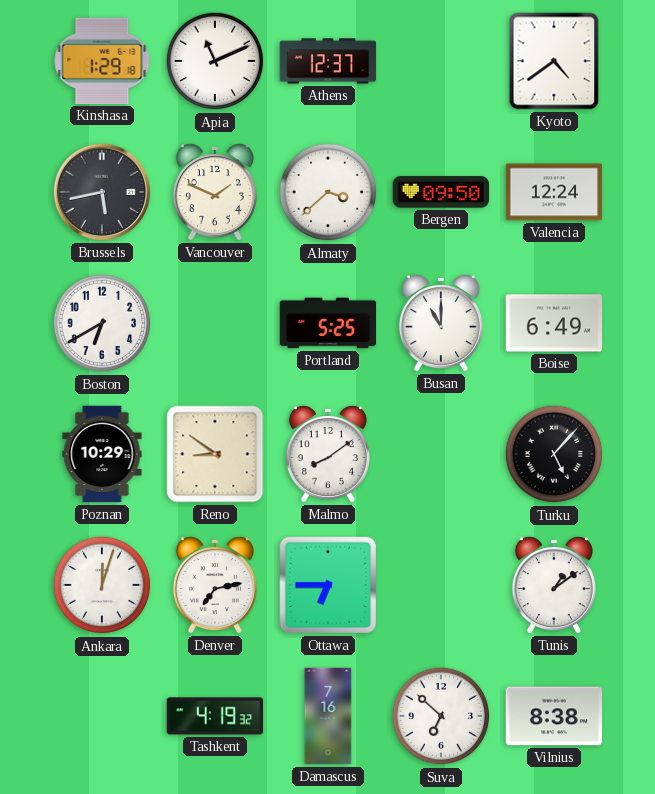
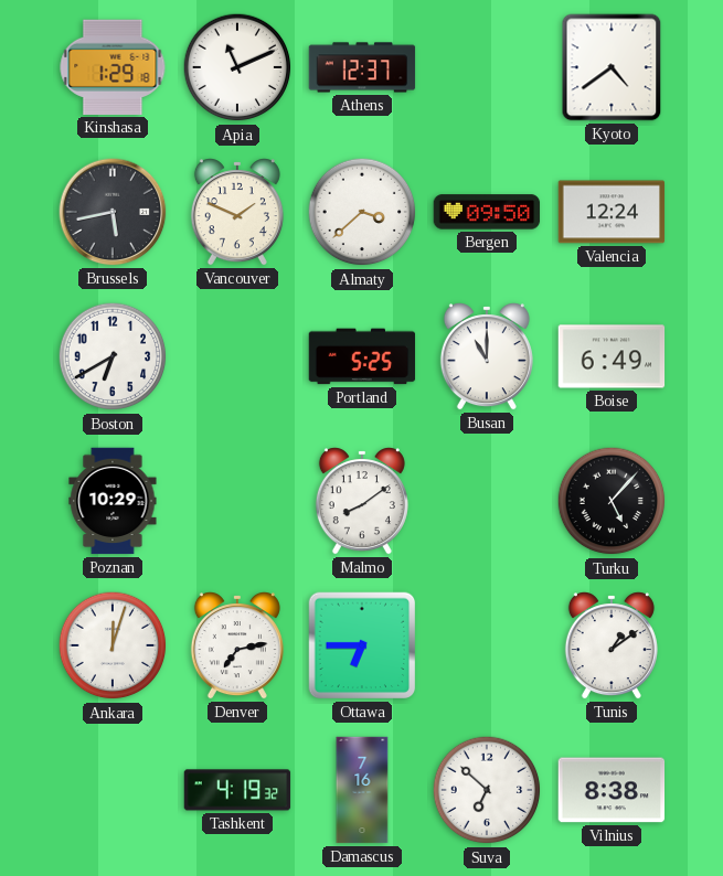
Reno: 8:51 -> none
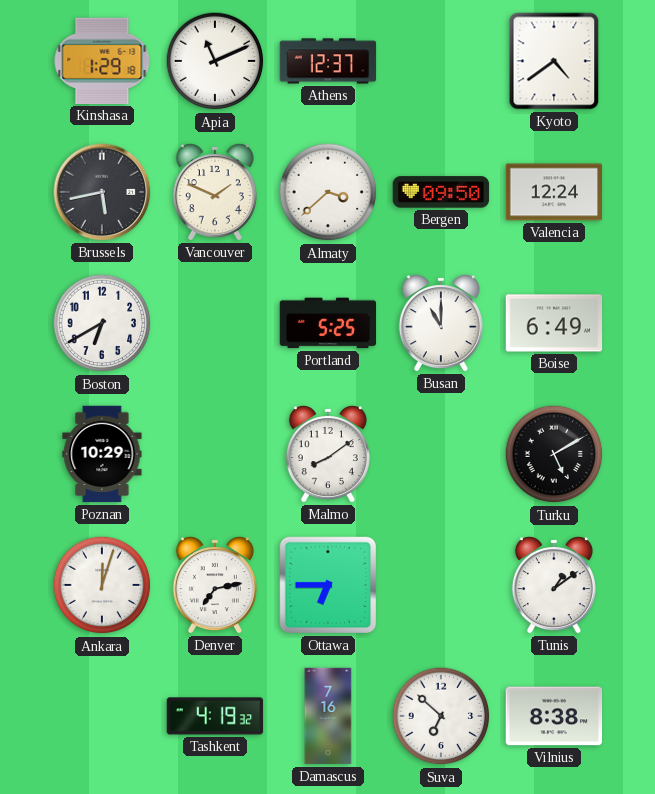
Turku: 5:07 -> 5:10
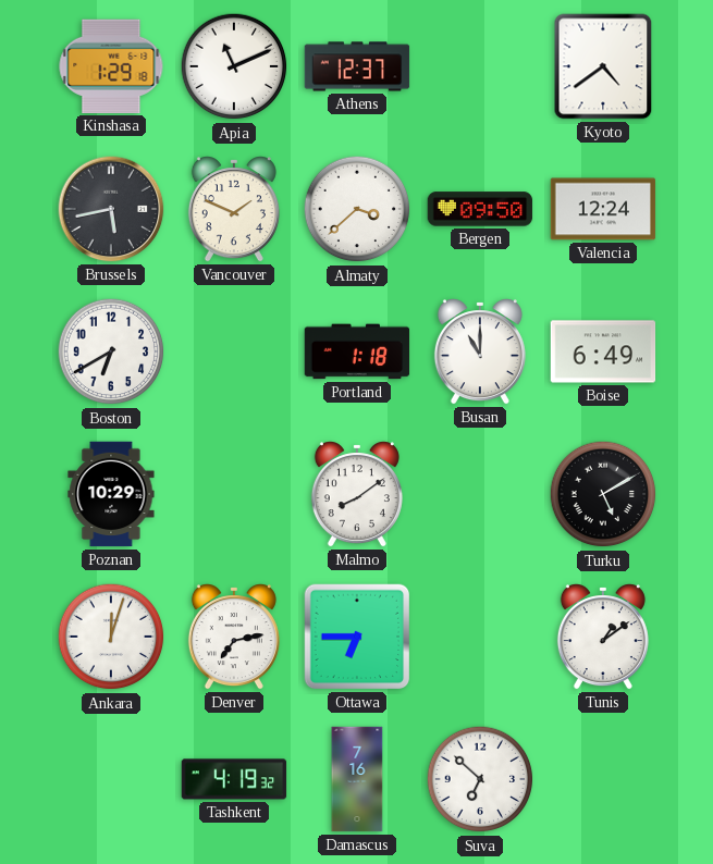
Portland: 5:25 -> 1:18
Vilnius: 8:38 -> none
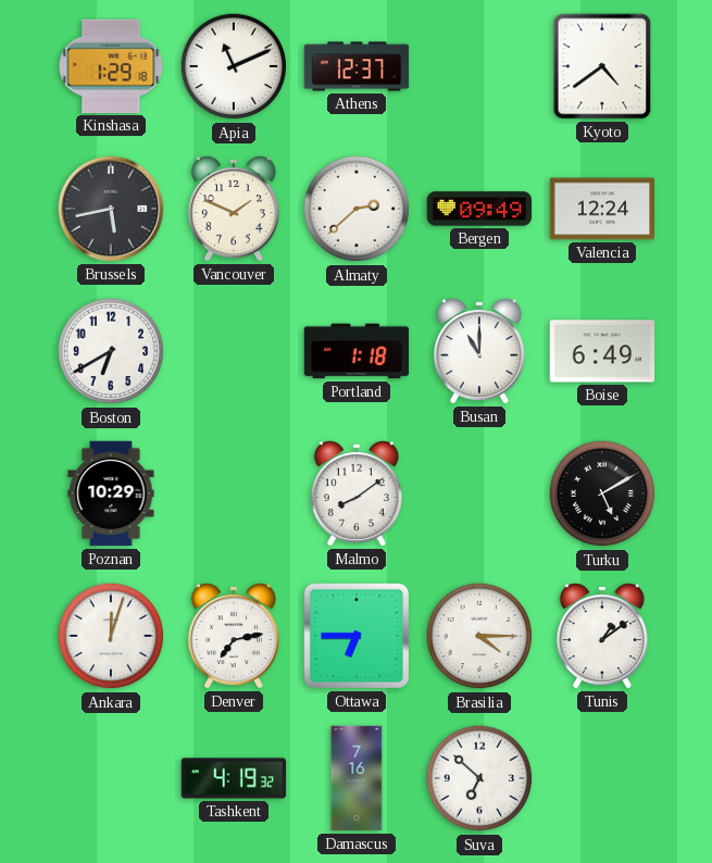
Almaty: 3:38 -> 2:38
Bergen: 09:50 -> 09:49
Brasilia: none -> 4:15
